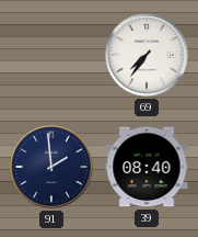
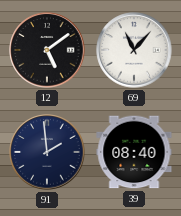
12: none -> 5:09
69: 7:36 -> 11:07
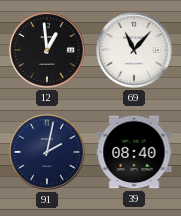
12: 5:09 -> 12:59
91: 1:59 -> 2:02
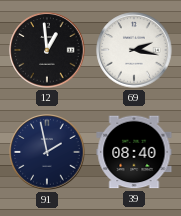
69: 11:07 -> 2:17
91: 2:02 -> 1:58
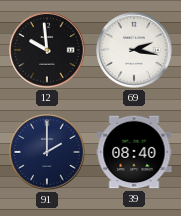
12: 12:59 -> 9:59
91: 1:58 -> 2:00
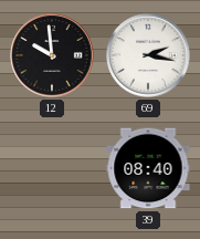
91: 2:00 -> none
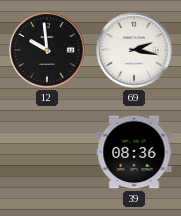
39: 08:40 -> 08:36
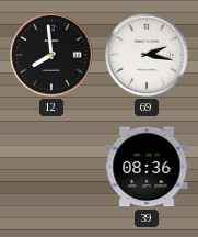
12: 9:59 -> 7:59
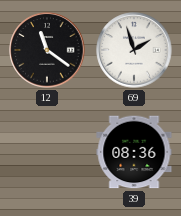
12: 7:59 -> 11:21
69: 2:17 -> 1:57
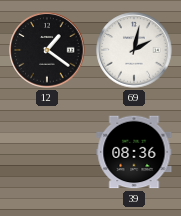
12: 11:21 -> 1:21
69: 1:57 -> 2:02
